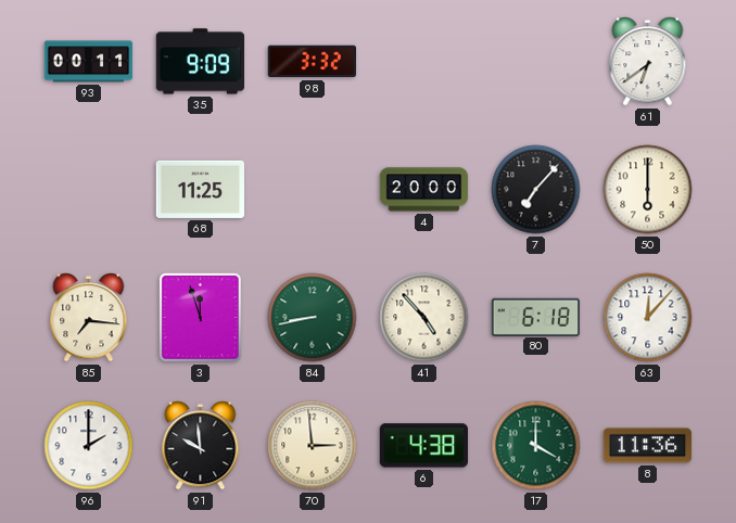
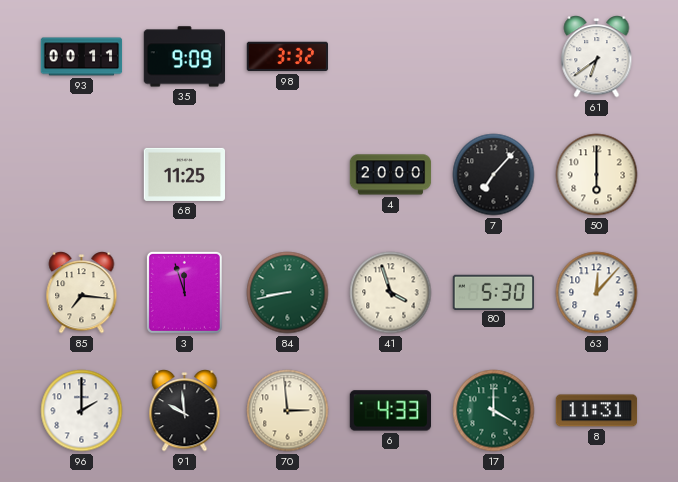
41: 4:53 -> 3:57
80: 6:18 -> 5:30
6: 4:38 -> 4:33
8: 11:36 -> 11:31
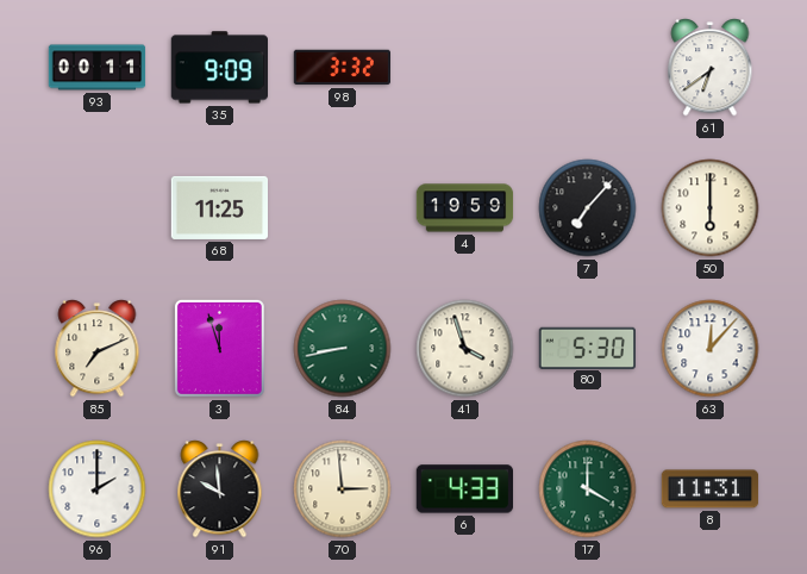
4: 20:00 -> 19:59
85: 7:16 -> 7:11
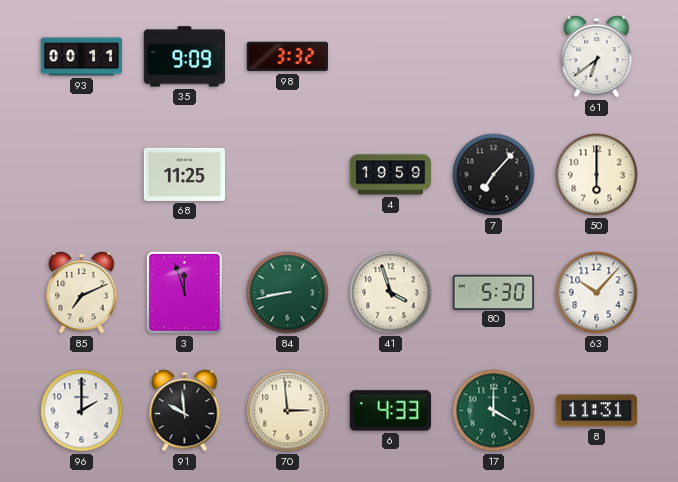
63: 12:07 -> 10:07
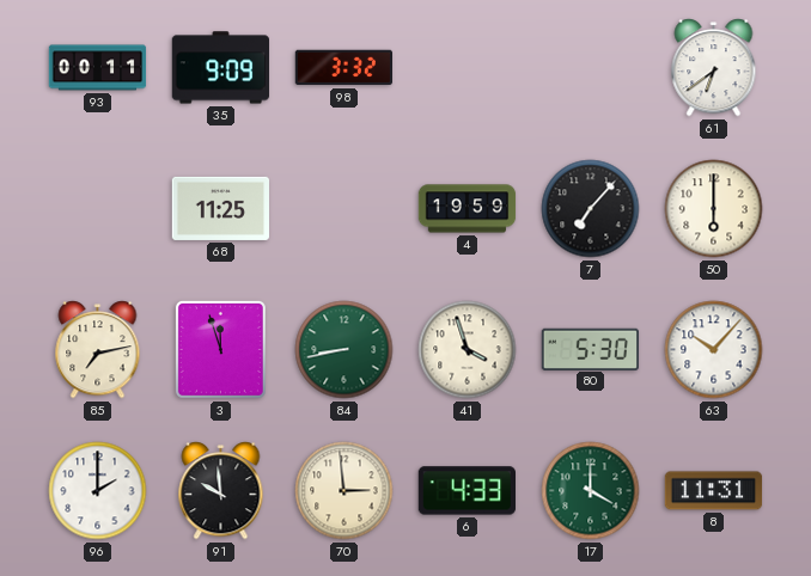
85: 7:11 -> 7:13
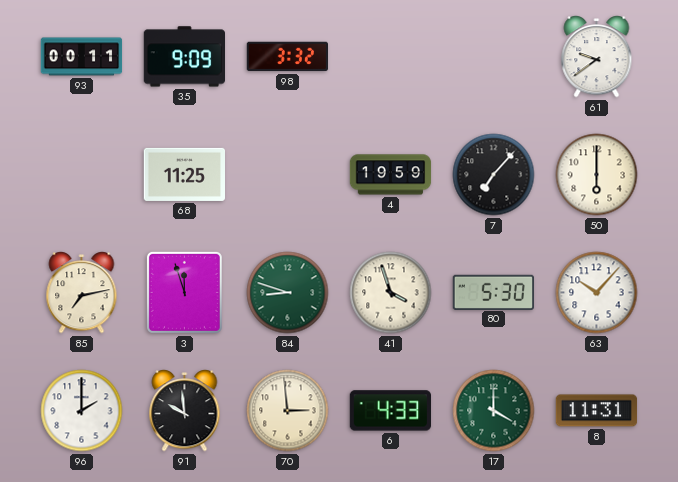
61: 6:39 -> 9:39
84: 8:43 -> 8:48
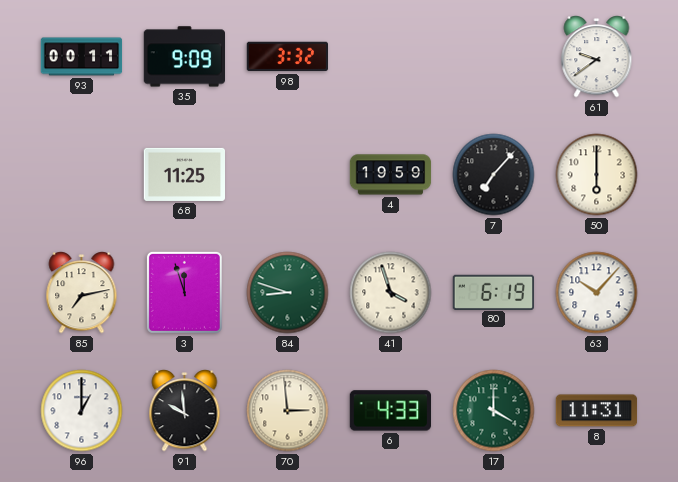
80: 5:30 -> 6:19
96: 2:00 -> 1:00
